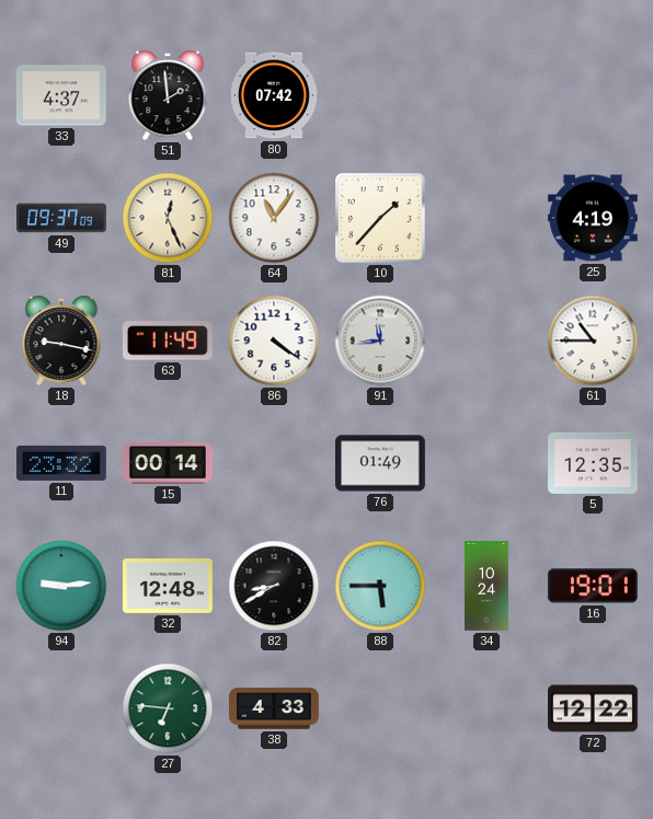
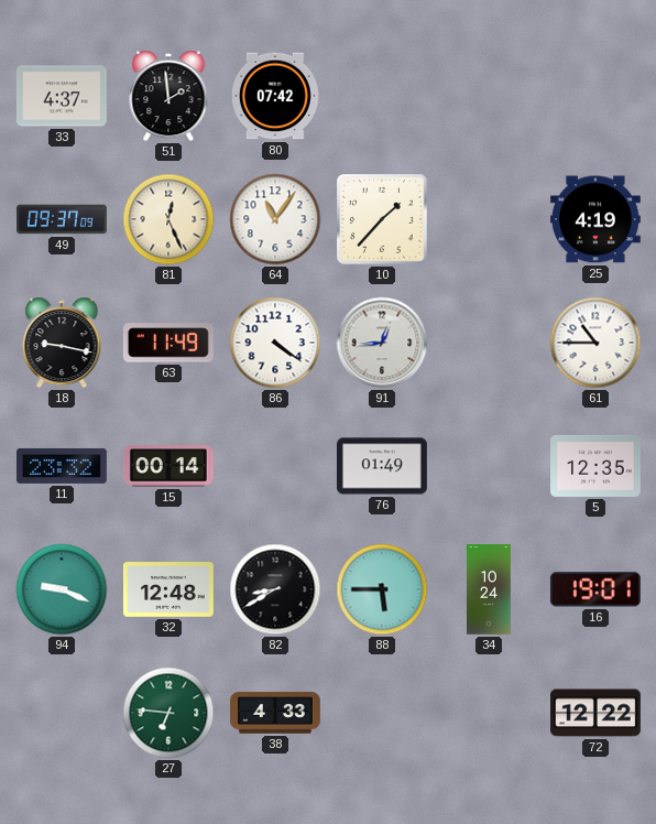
91: 11:44 -> 12:44
94: 9:14 -> 9:19
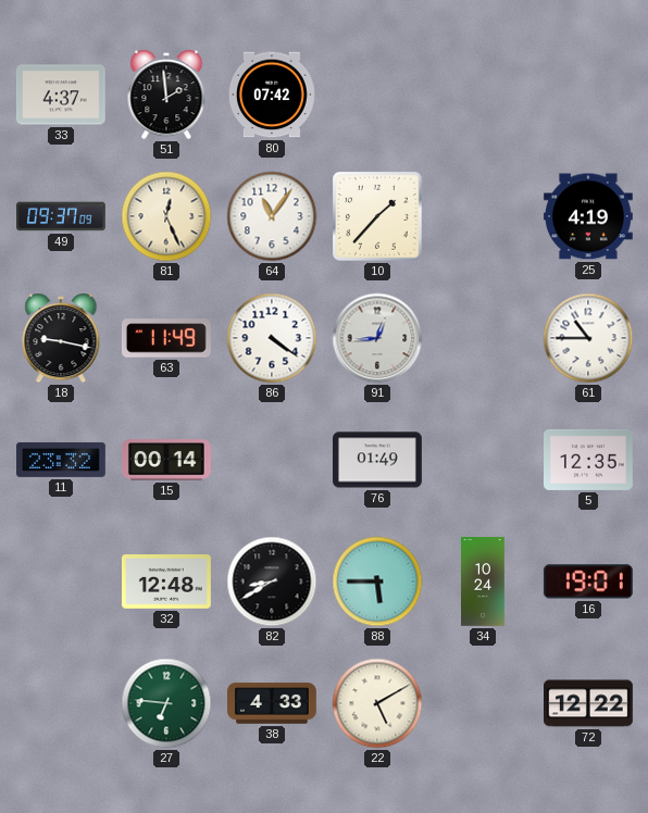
94: 9:19 -> none
22: none -> 5:10
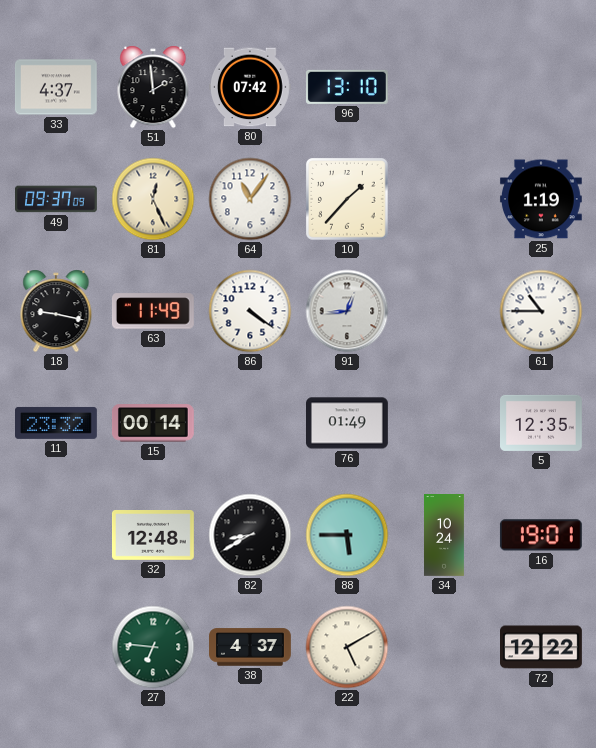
96: none -> 13:10
25: 4:19 -> 1:19
38: 4:33 -> 4:37
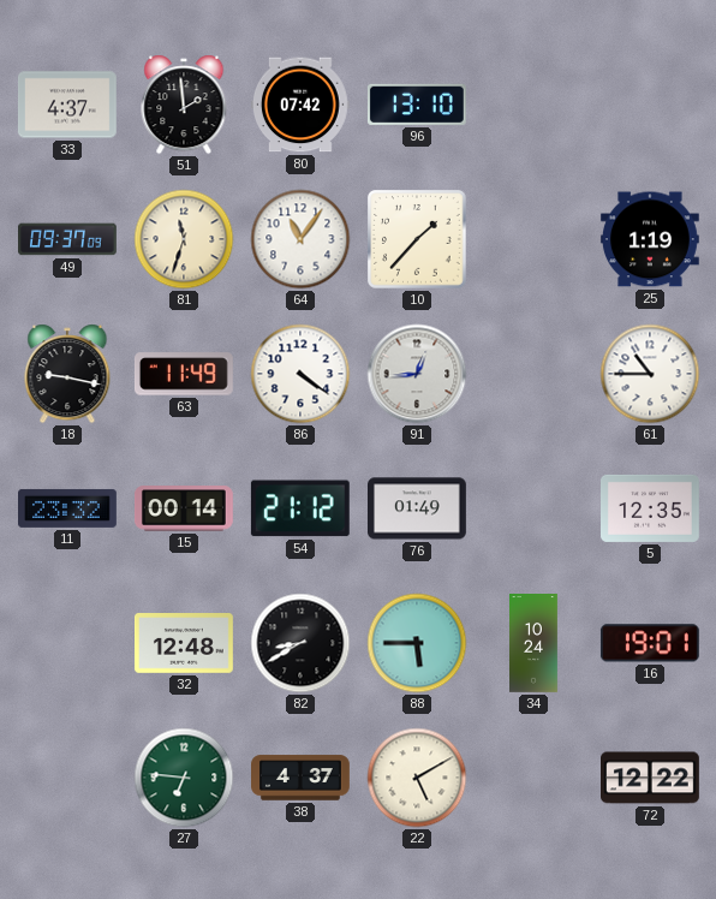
81: 12:26 -> 11:33
54: none -> 21:12
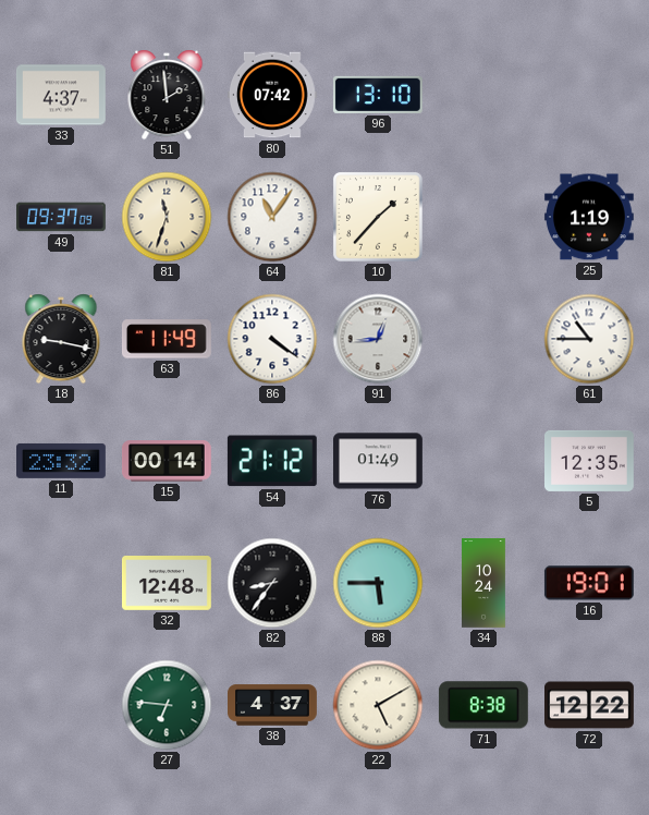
82: 8:40 -> 8:36
71: none -> 8:38
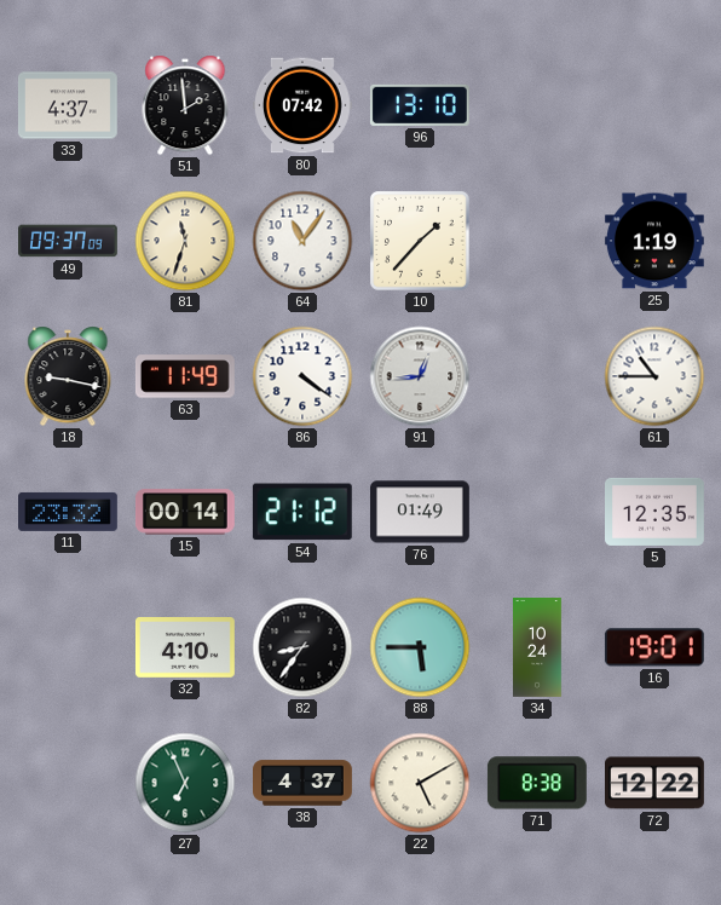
32: 12:48 -> 4:10
27: 6:46 -> 6:56
